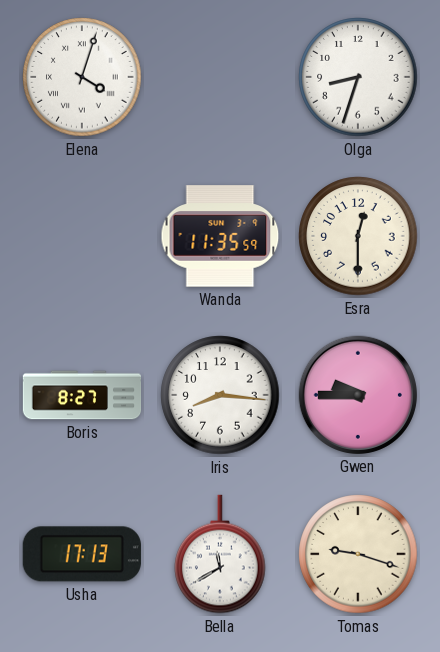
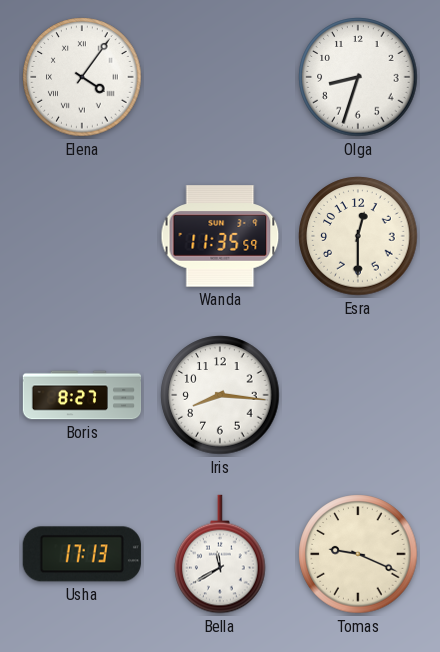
Elena: 4:03 -> 4:06
Gwen: 9:45 -> none
Tomas: 9:18 -> 9:19
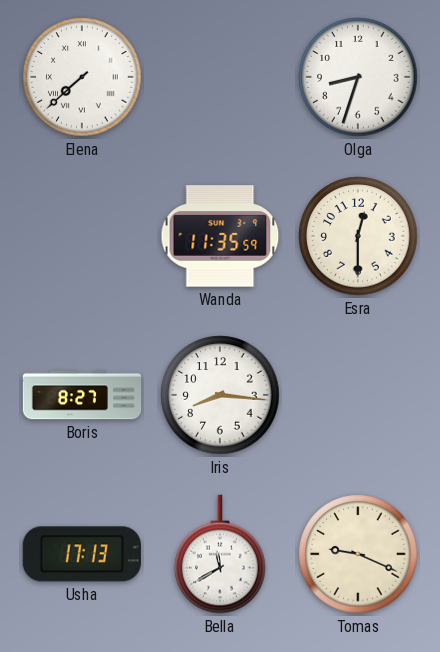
Elena: 4:06 -> 7:38
